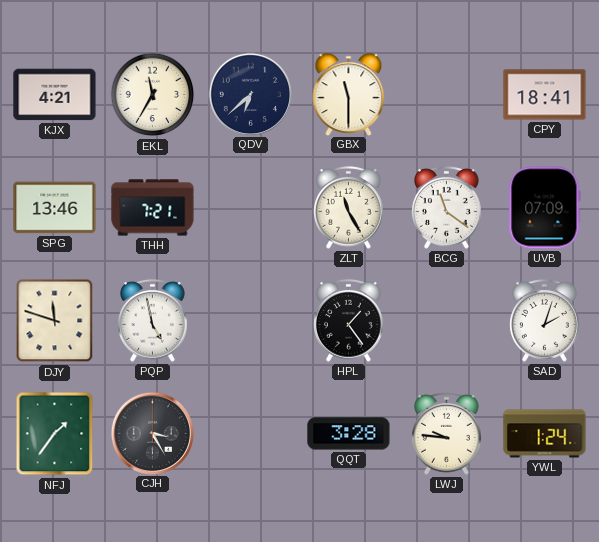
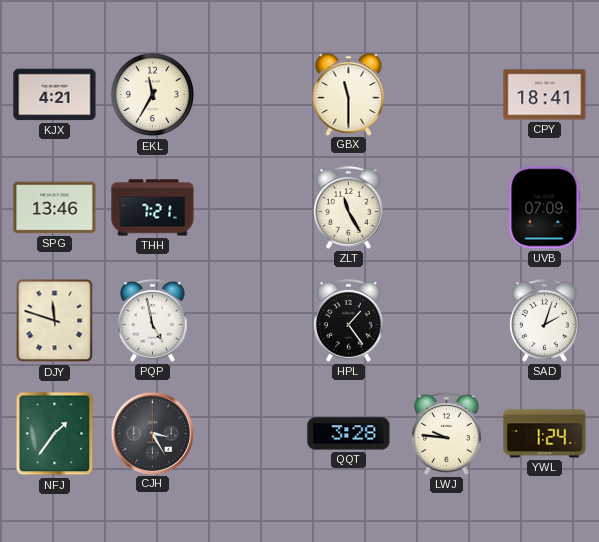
QDV: 6:38 -> none
BCG: 11:21 -> none
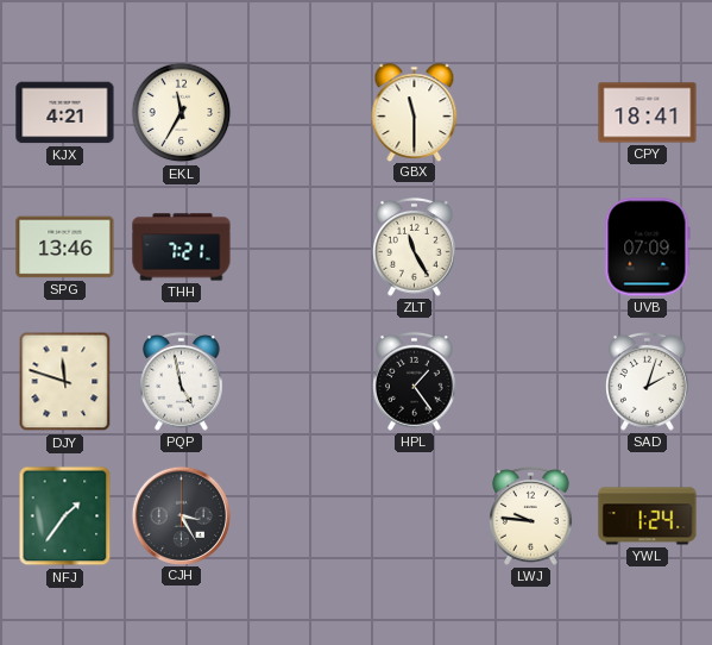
QQT: 3:28 -> none
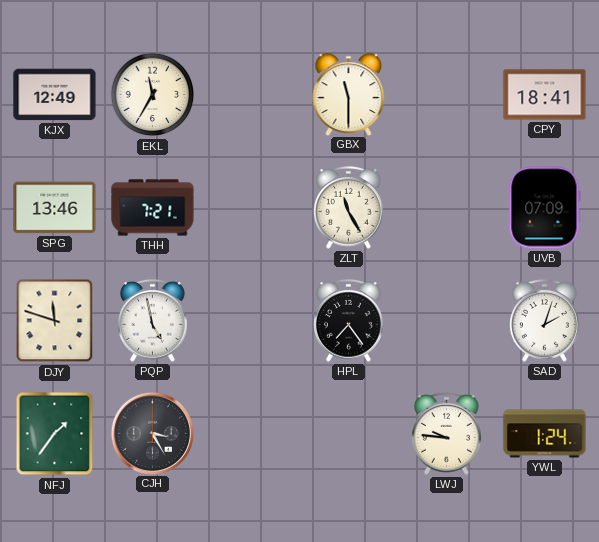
KJX: 4:21 -> 12:49
HPL: 1:24 -> 7:24
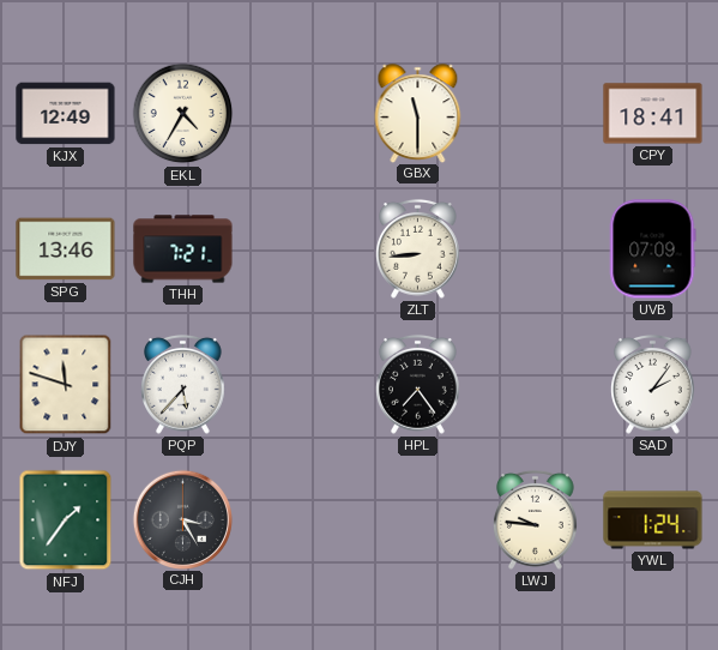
EKL: 11:35 -> 4:35
ZLT: 11:25 -> 8:44
PQP: 4:58 -> 5:37
SAD: 2:03 -> 2:06
